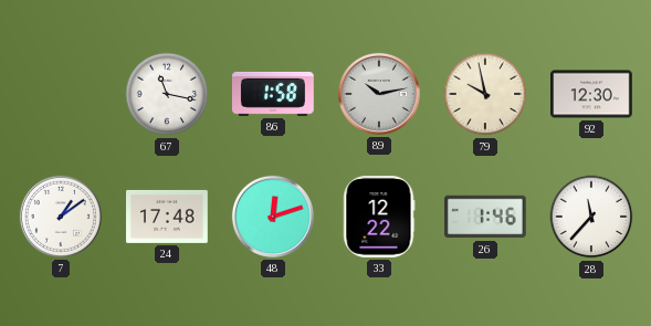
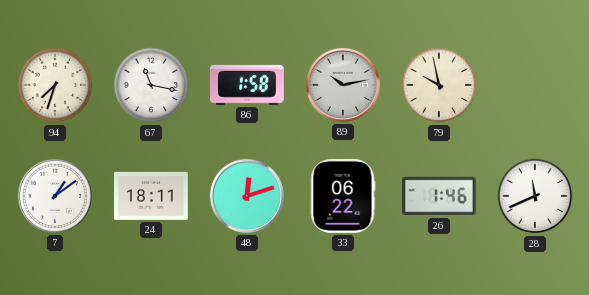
94: none -> 7:33
92: 12:30 -> none
24: 17:48 -> 18:11
33: 12:22 -> 06:22
28: 11:37 -> 11:41
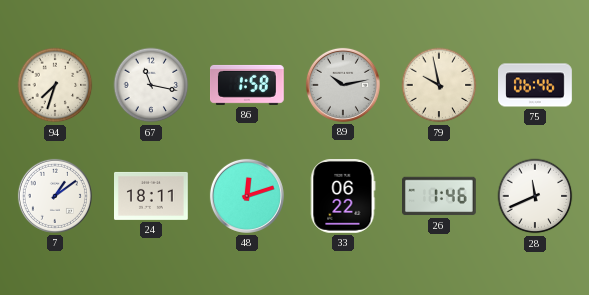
75: none -> 06:46
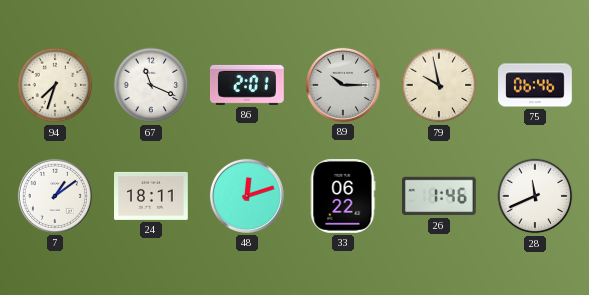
67: 11:17 -> 11:19
86: 1:58 -> 2:01
89: 10:13 -> 10:15
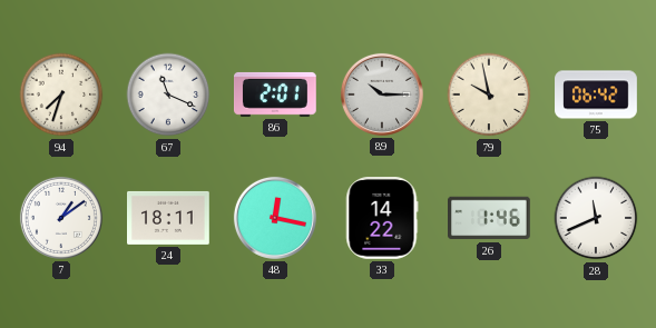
75: 06:46 -> 06:42
48: 12:12 -> 12:17
33: 06:22 -> 14:22
